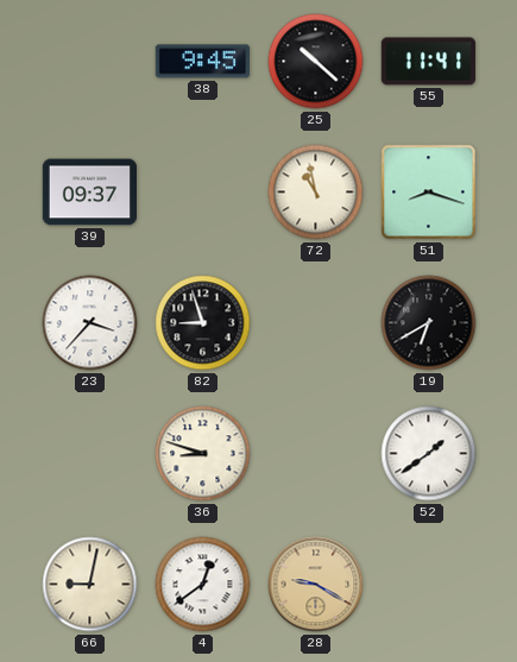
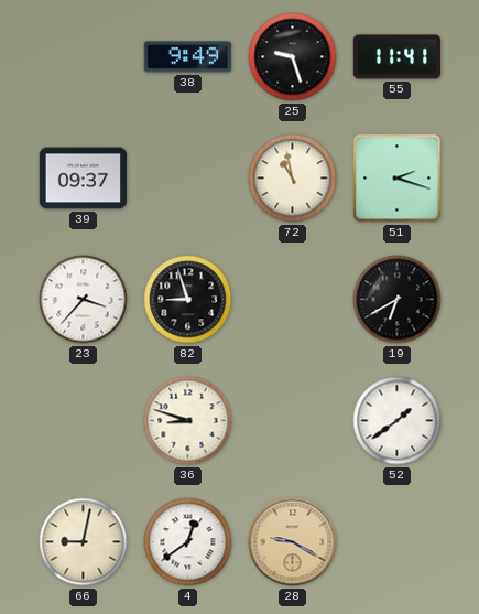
38: 9:45 -> 9:49
25: 10:22 -> 9:27
51: 8:18 -> 2:18
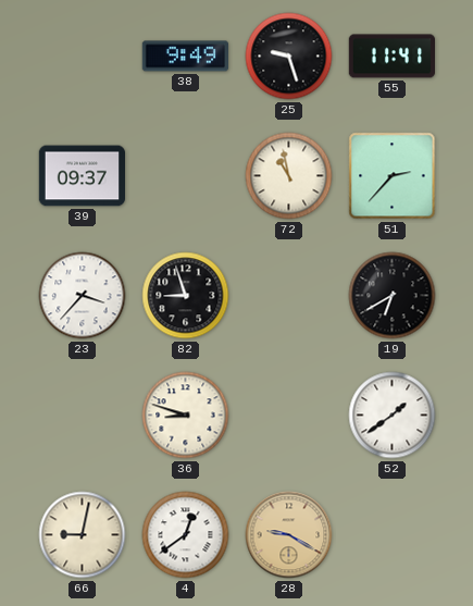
51: 2:18 -> 2:37
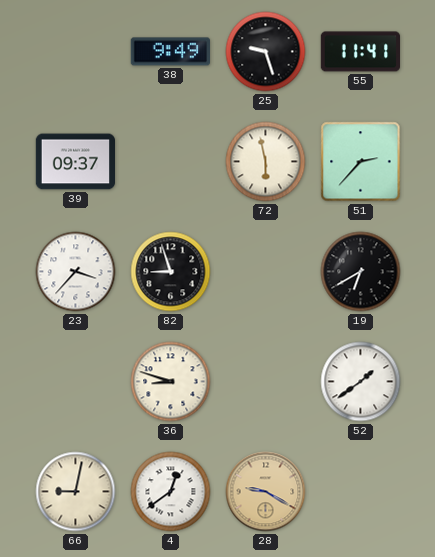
72: 10:58 -> 5:58
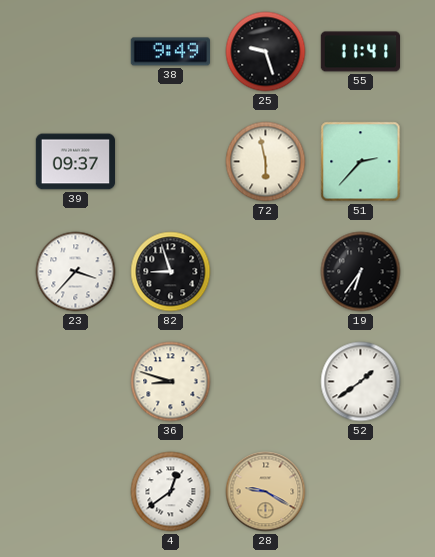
19: 6:40 -> 6:36
66: 9:02 -> none
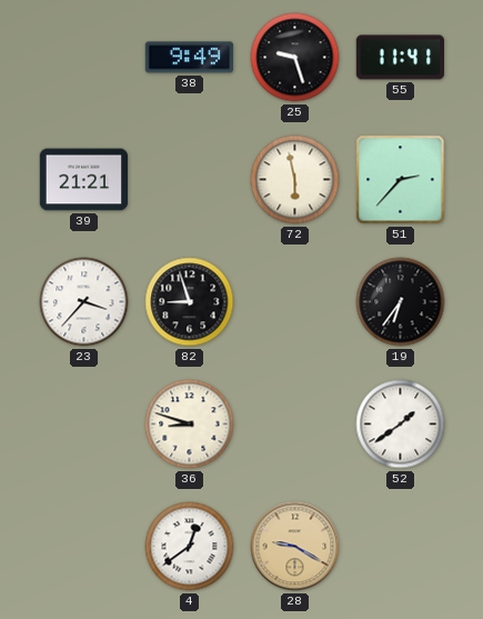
39: 09:37 -> 21:21
